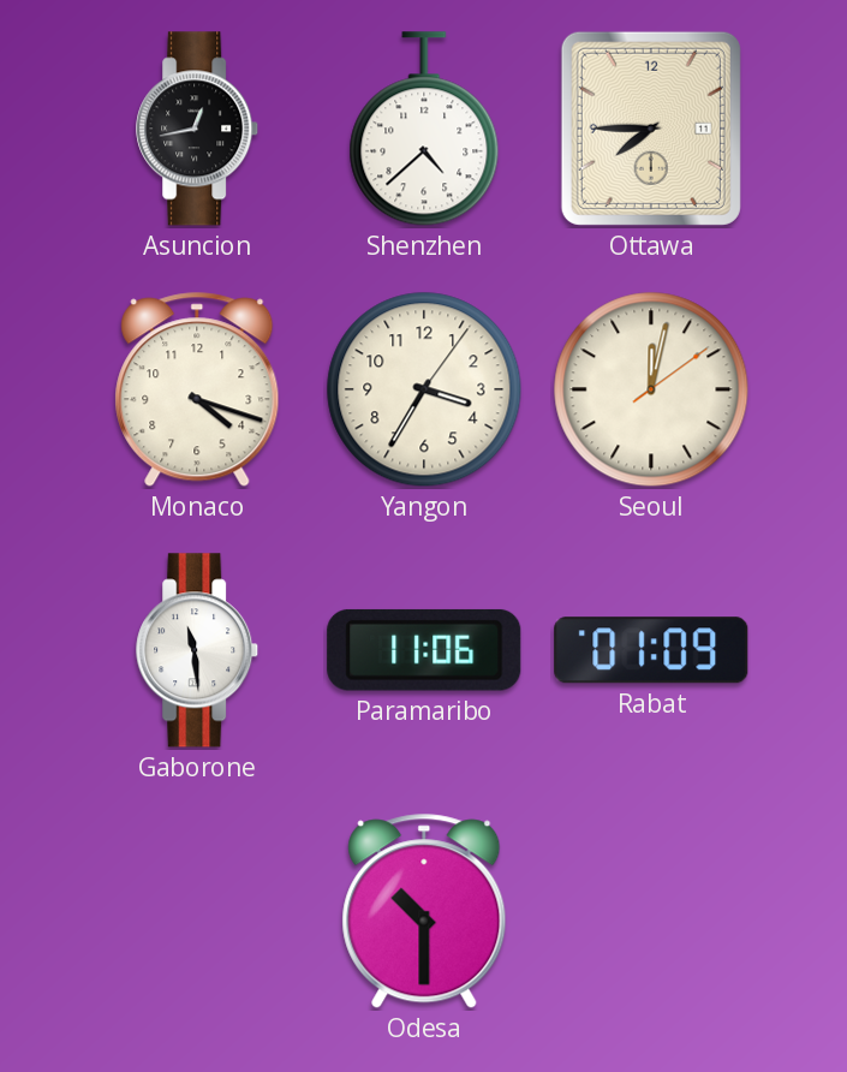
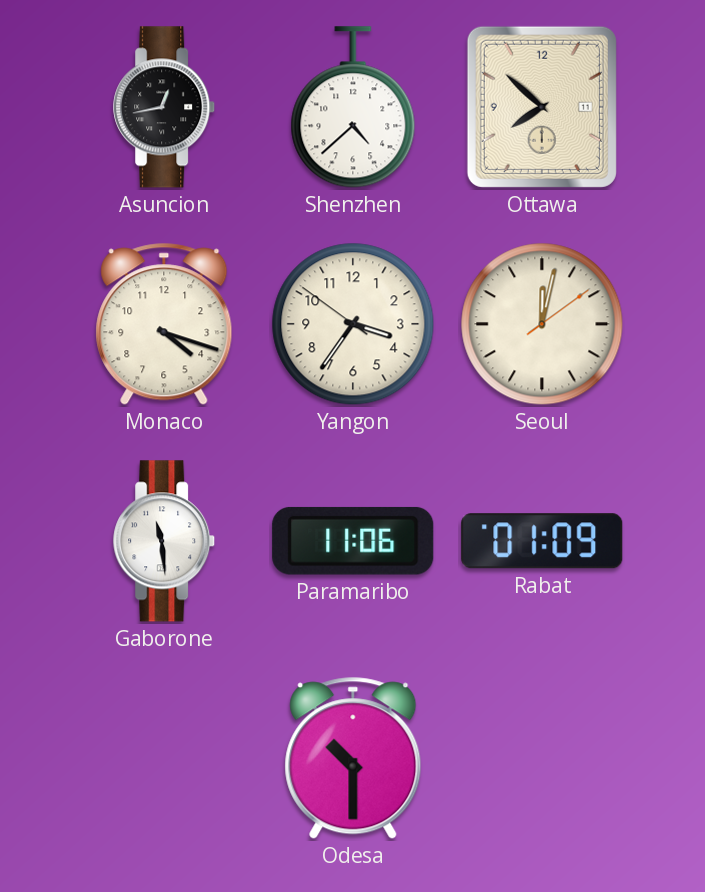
Ottawa: 7:45 -> 7:52
Yangon: 3:35:06 -> 3:35:51
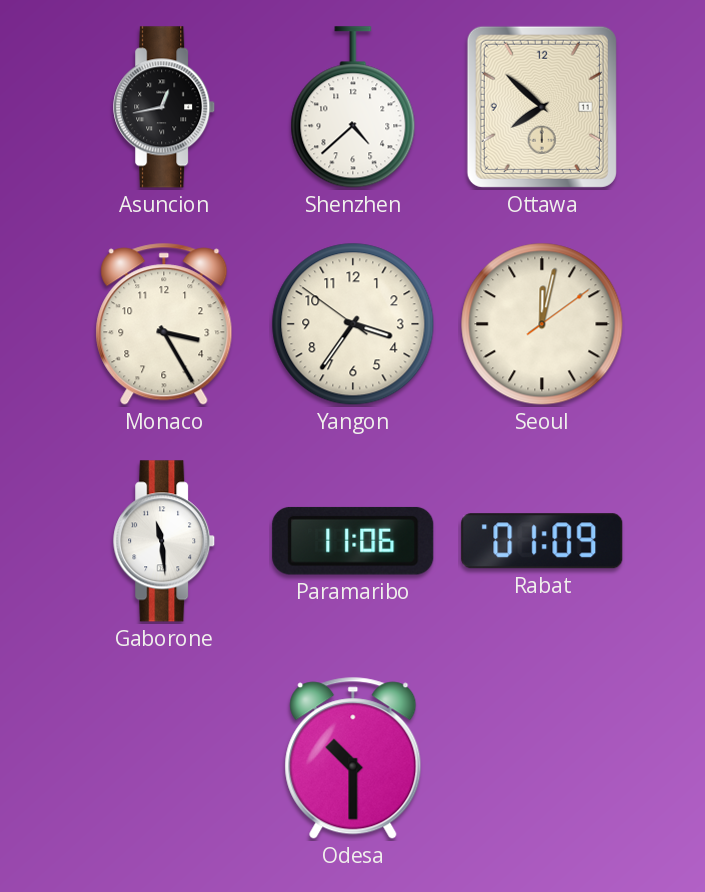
Monaco: 4:18 -> 3:25
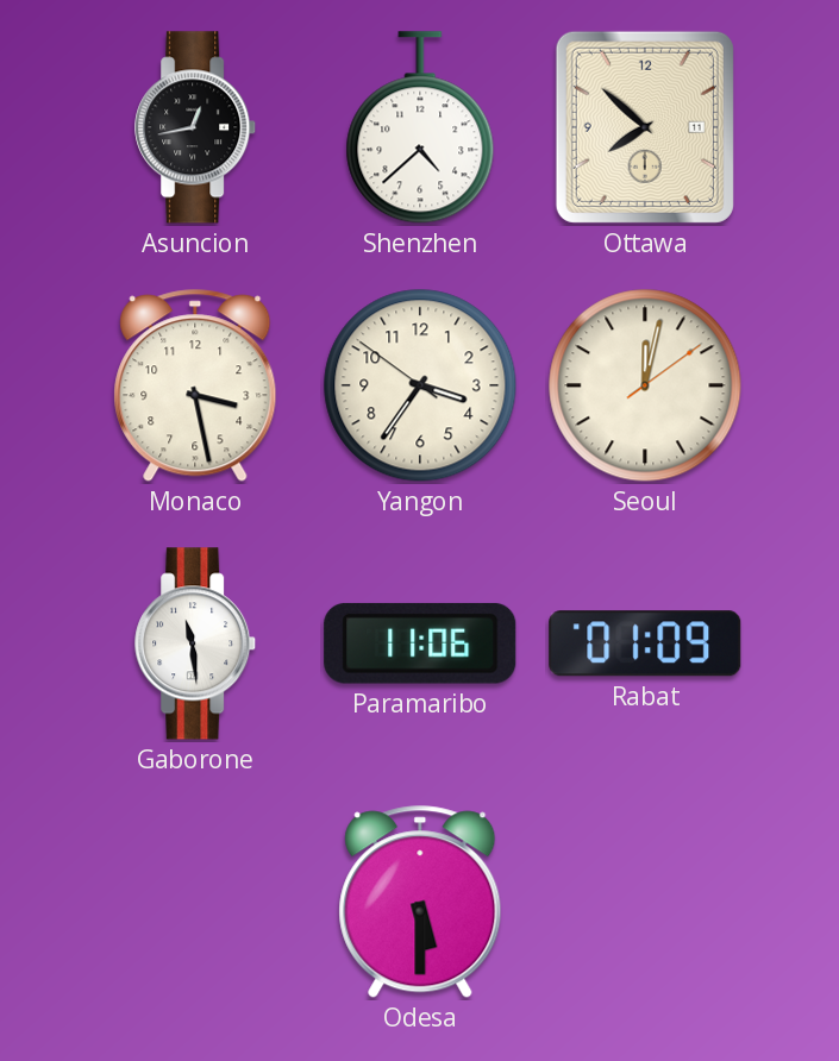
Monaco: 3:25 -> 3:28
Odesa: 10:30 -> 5:30
